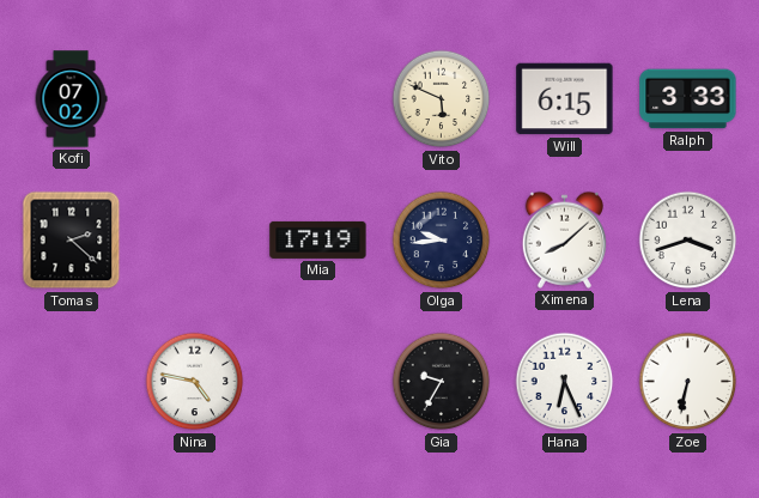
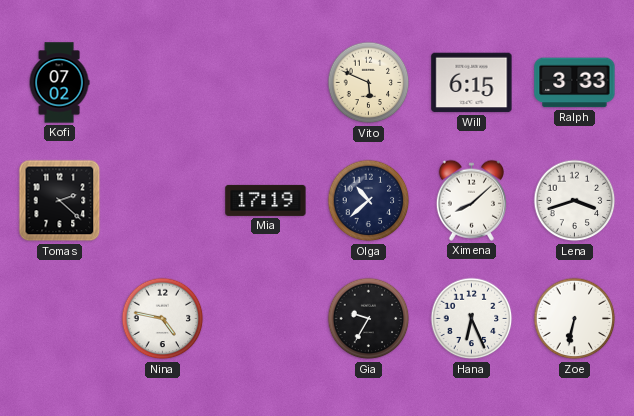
Olga: 9:44 -> 10:38
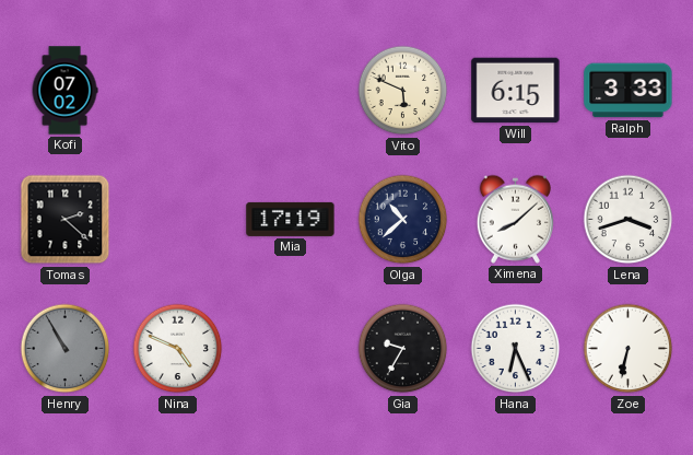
Henry: none -> 10:55
Nina: 4:47 -> 4:49
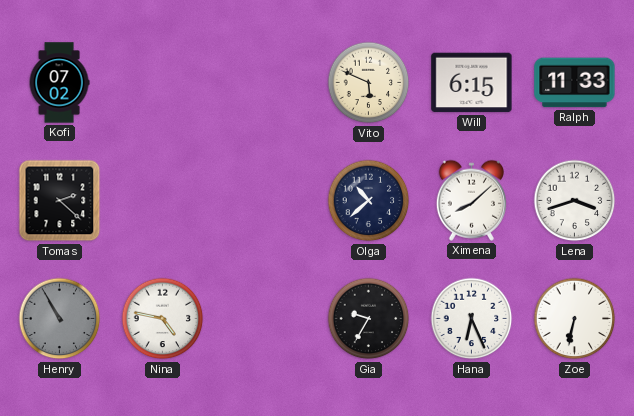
Ralph: 3:33 -> 11:33
Mia: 17:19 -> none
Nina: 4:49 -> 4:47
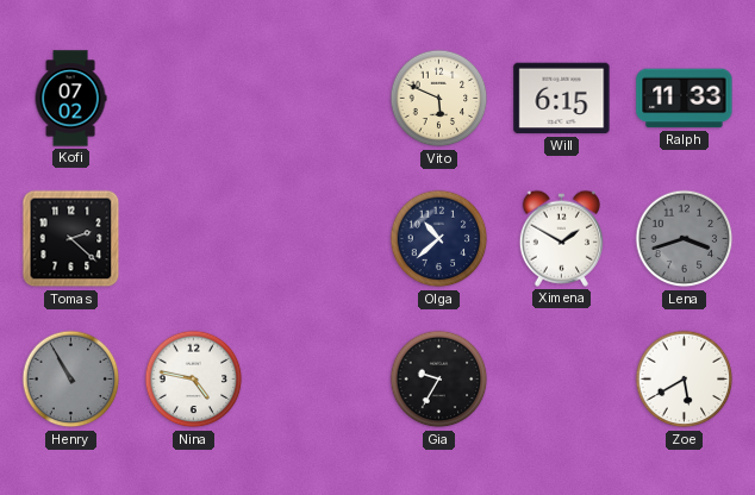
Ximena: 8:08 -> 1:50
Lena dial: white -> grey
Hana: 6:26 -> none
Zoe: 6:32 -> 5:40
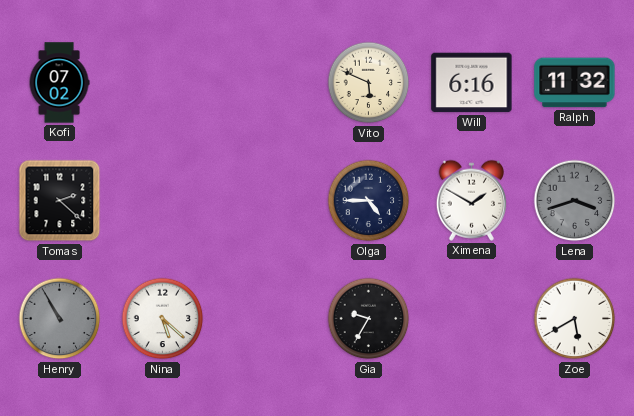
Will: 6:15 -> 6:16
Ralph: 11:33 -> 11:32
Olga: 10:38 -> 4:45
Nina: 4:47 -> 5:22
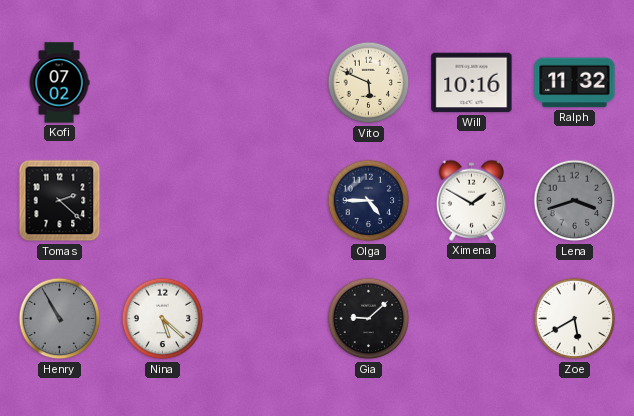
Will: 6:16 -> 10:16
Gia: 9:35 -> 9:08
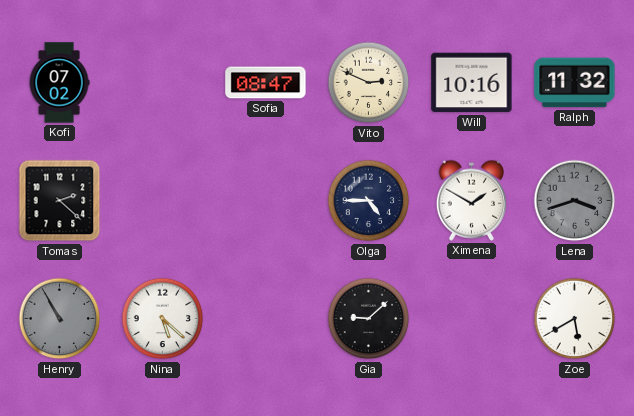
Sofia: none -> 08:47
Vito: 5:49 -> 2:49
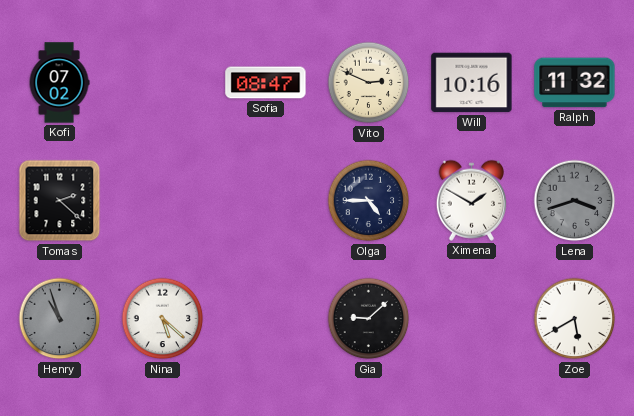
Henry: 10:55 -> 10:57
